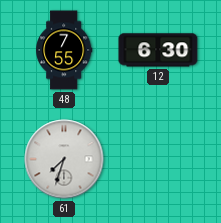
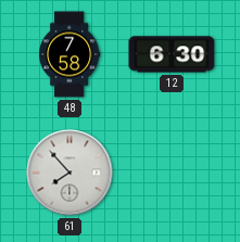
48: 7:55 -> 7:58
61: 7:33 -> 7:53
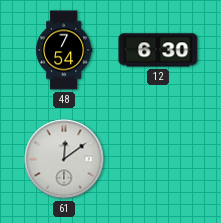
48: 7:58 -> 7:54
61: 7:53 -> 12:09
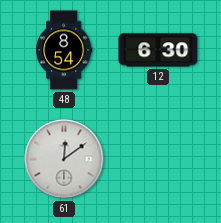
48: 7:54 -> 8:54
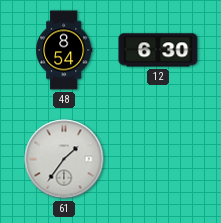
61: 12:09 -> 1:36
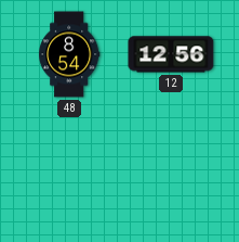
12: 6:30 -> 12:56
61: 1:36 -> none
